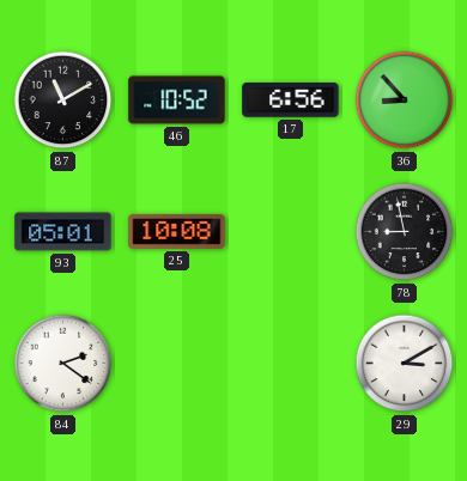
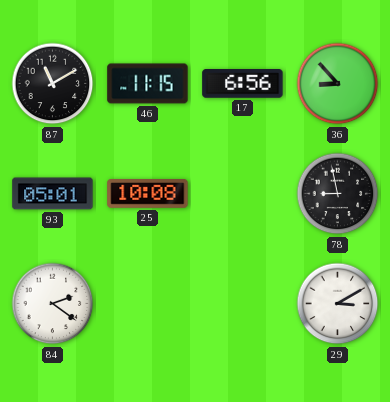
46: 10:52 -> 11:15
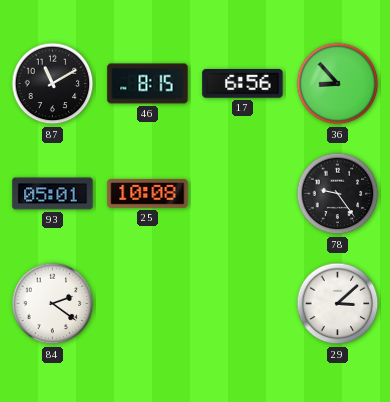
46: 11:15 -> 8:15
78: 8:58 -> 9:24
29: 3:10 -> 3:08
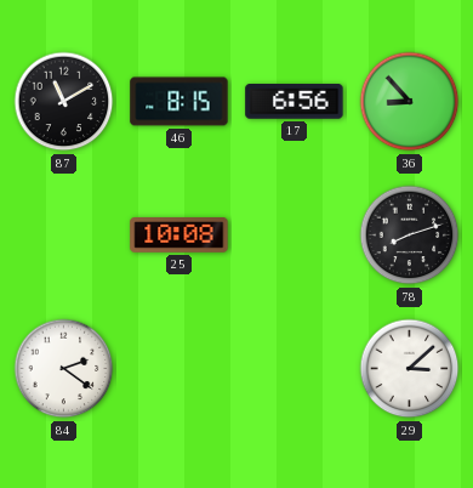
93: 05:01 -> none
78: 9:24 -> 8:12
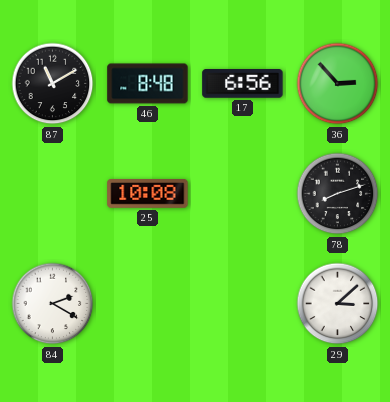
46: 8:15 -> 8:48
36: 8:53 -> 2:53
84: 2:21 -> 2:20
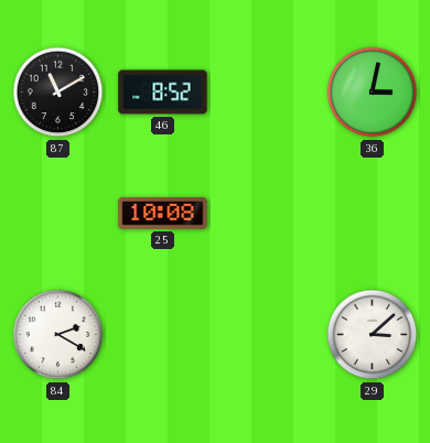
46: 8:48 -> 8:52
17: 6:56 -> none
36: 2:53 -> 3:02
78: 8:12 -> none
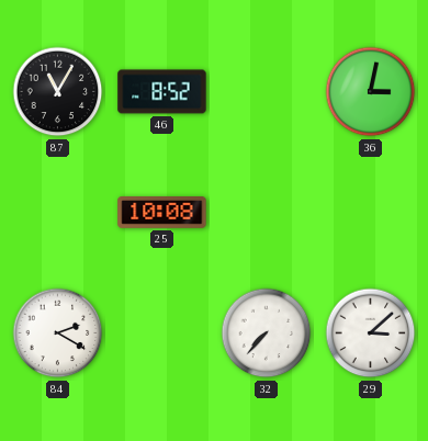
87: 11:10 -> 11:05
32: none -> 7:37
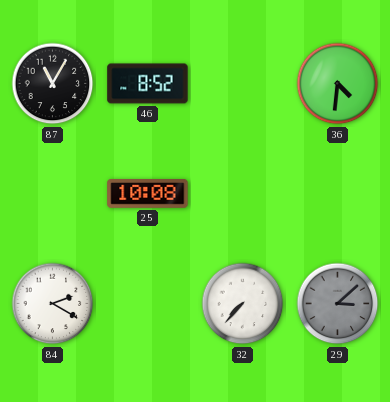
36: 3:02 -> 4:31
29 dial: white -> grey
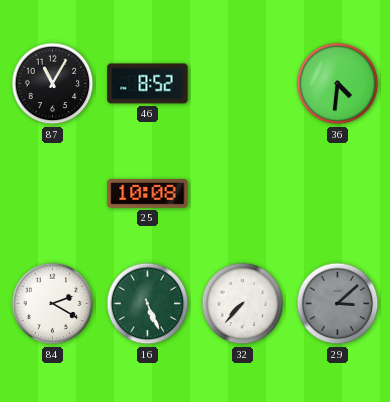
16: none -> 5:26
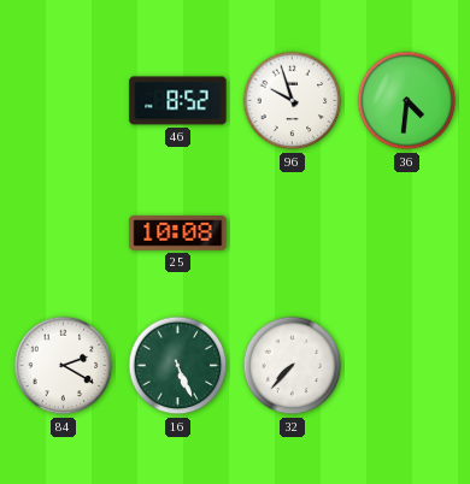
87: 11:05 -> none
96: none -> 9:57
29: 3:08 -> none
